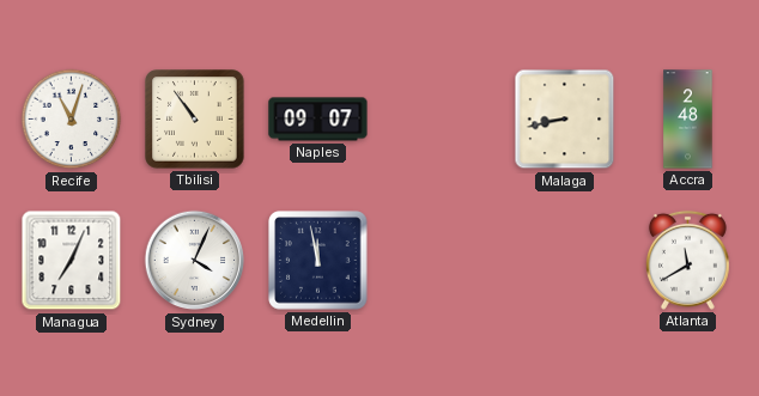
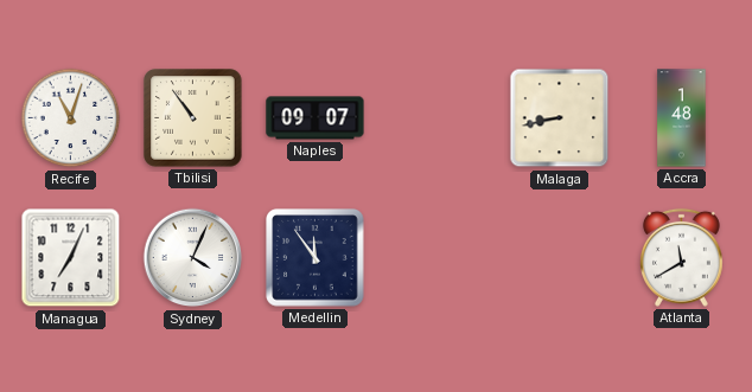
Accra: 2:48 -> 1:48
Medellin: 11:58 -> 11:54
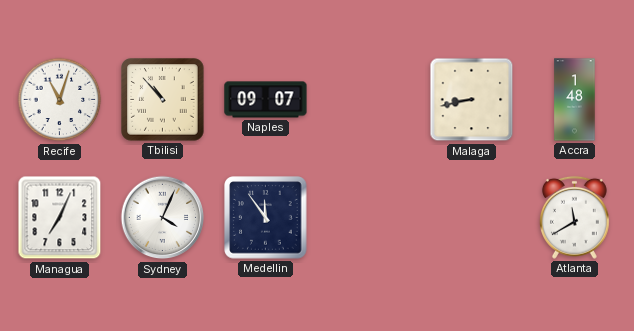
Tbilisi: 10:54 -> 10:53
